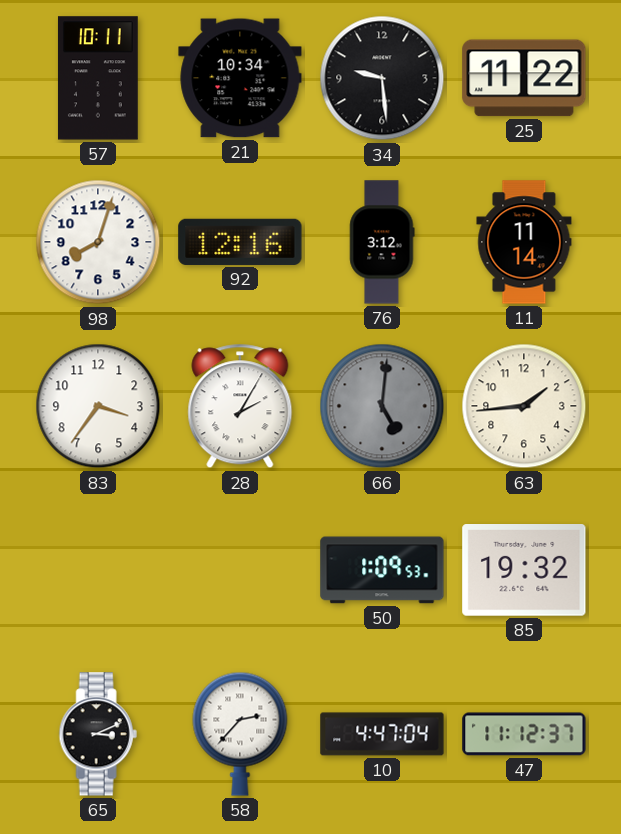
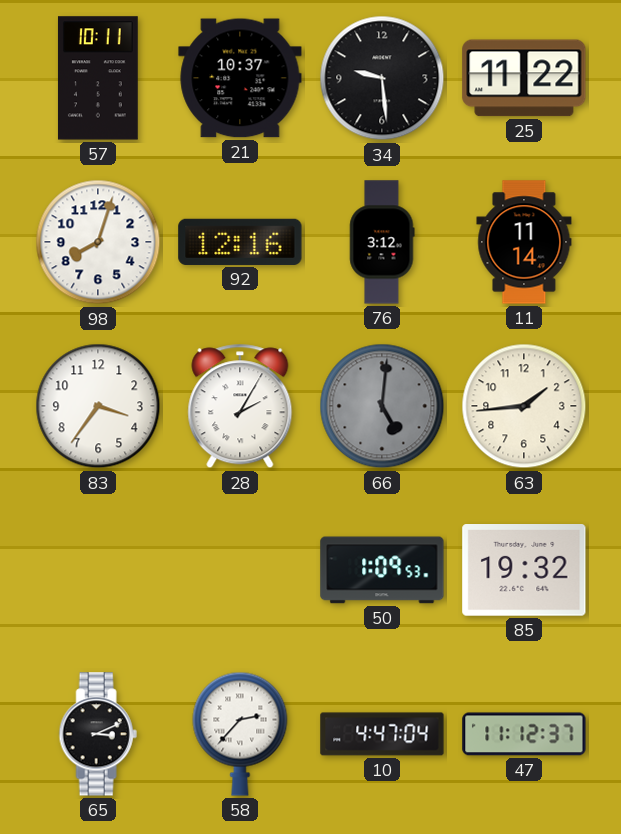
21: 10:34 -> 10:37
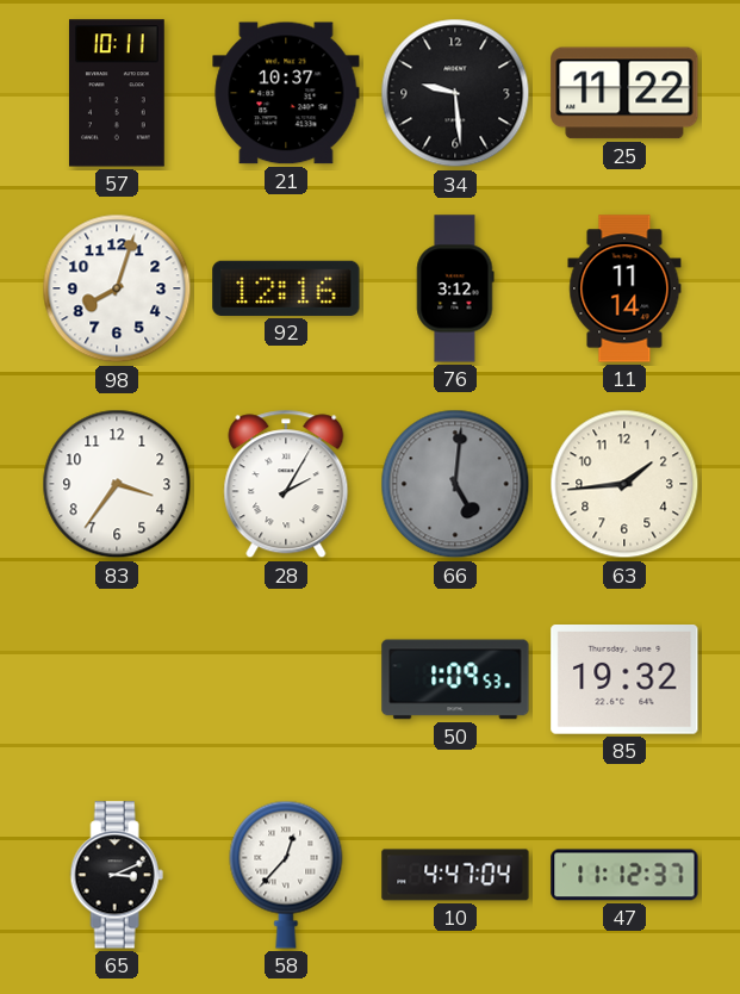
58: 2:37 -> 12:37
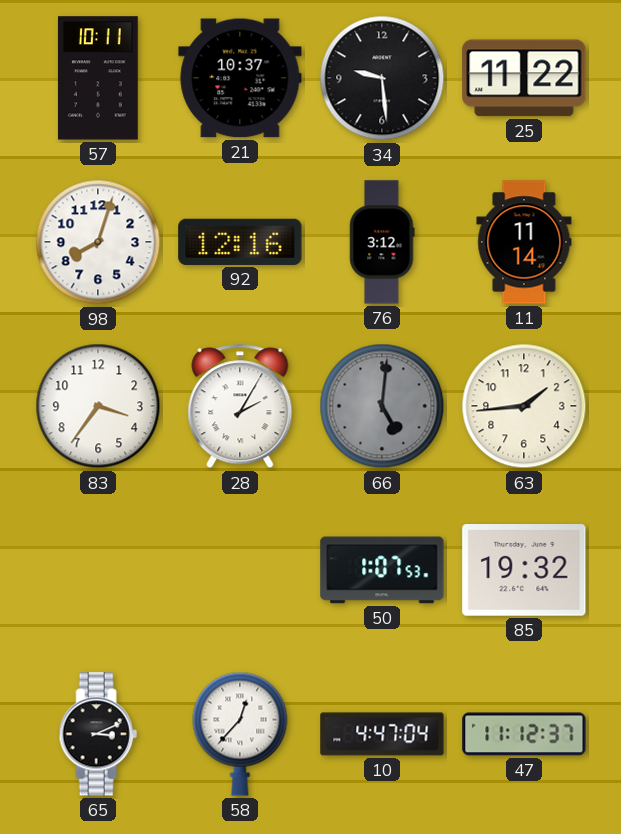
50: 1:09 -> 1:07
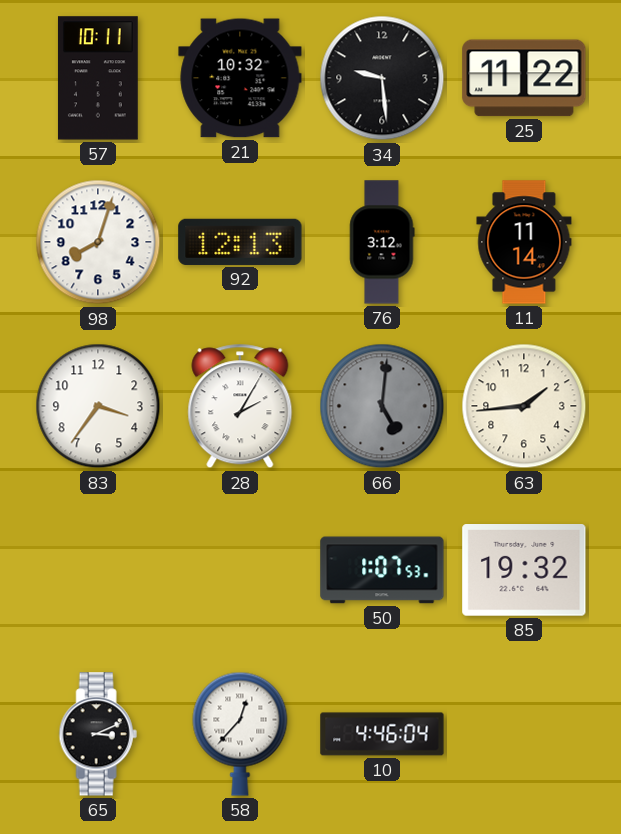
21: 10:37 -> 10:32
92: 12:16 -> 12:13
10: 4:47 -> 4:46
47: 11:12 -> none
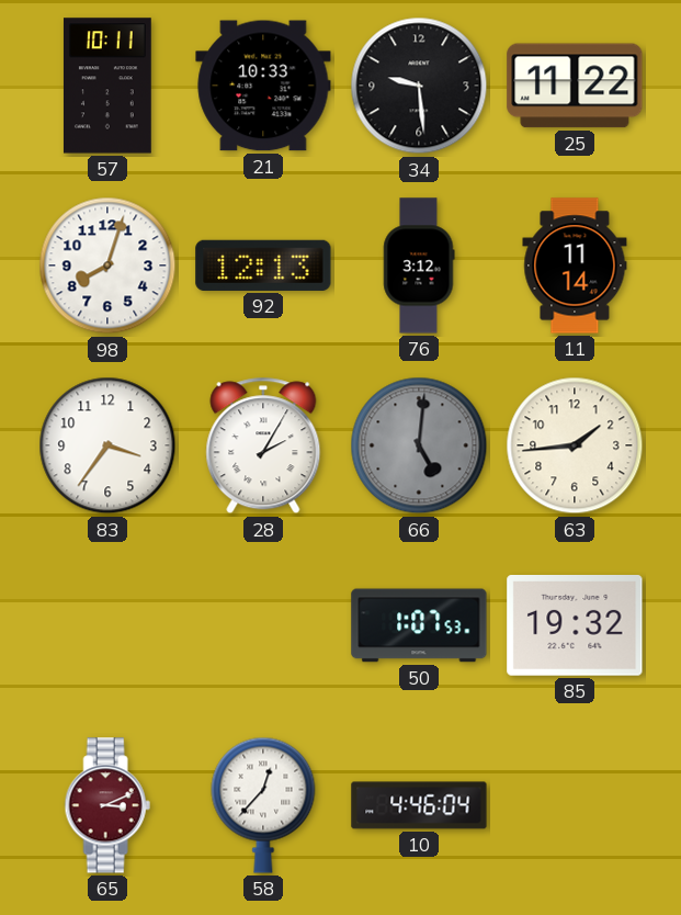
21: 10:32 -> 10:33
65 dial: black -> burgundy
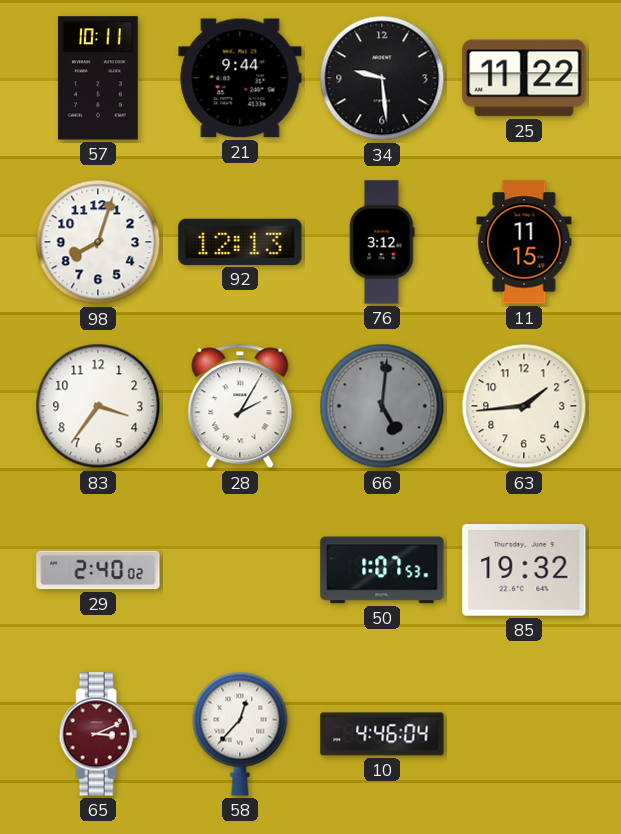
21: 10:33 -> 9:44
11: 11:14 -> 11:15
29: none -> 2:40
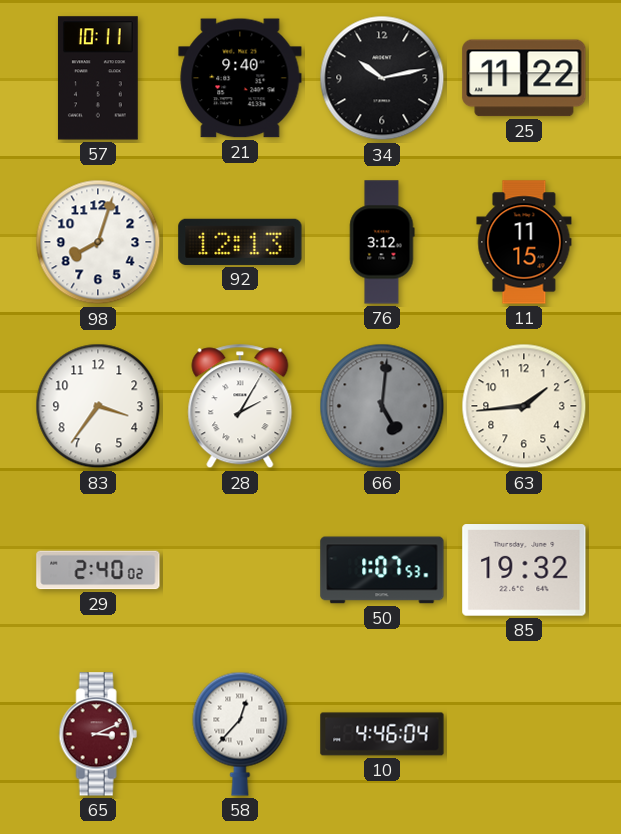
21: 9:44 -> 9:40
34: 9:29 -> 10:13
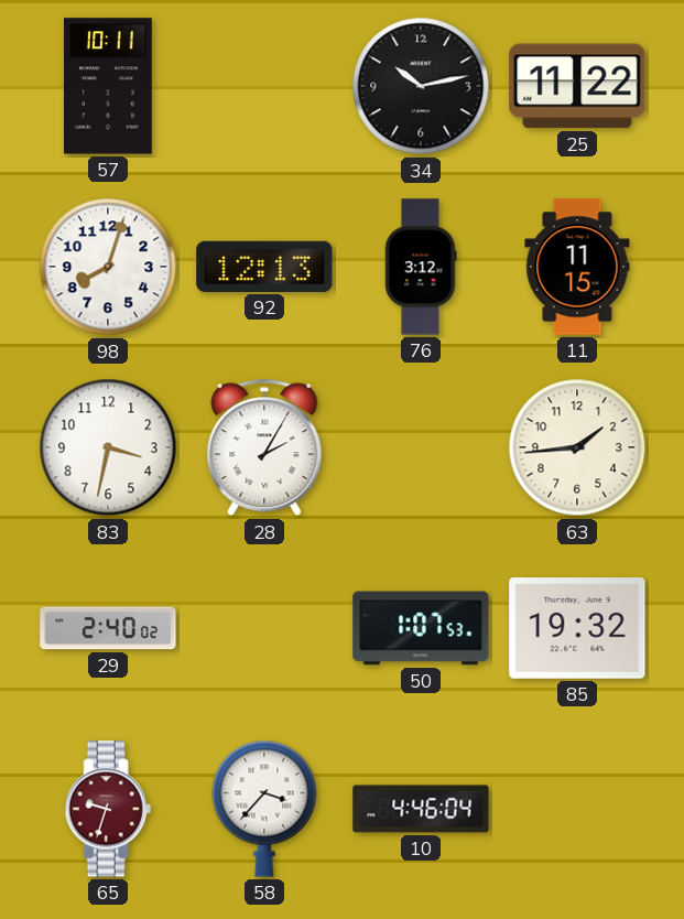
21: 9:40 -> none
83: 3:36 -> 3:32
66: 5:01 -> none
65: 3:11 -> 9:33
58: 12:37 -> 3:37
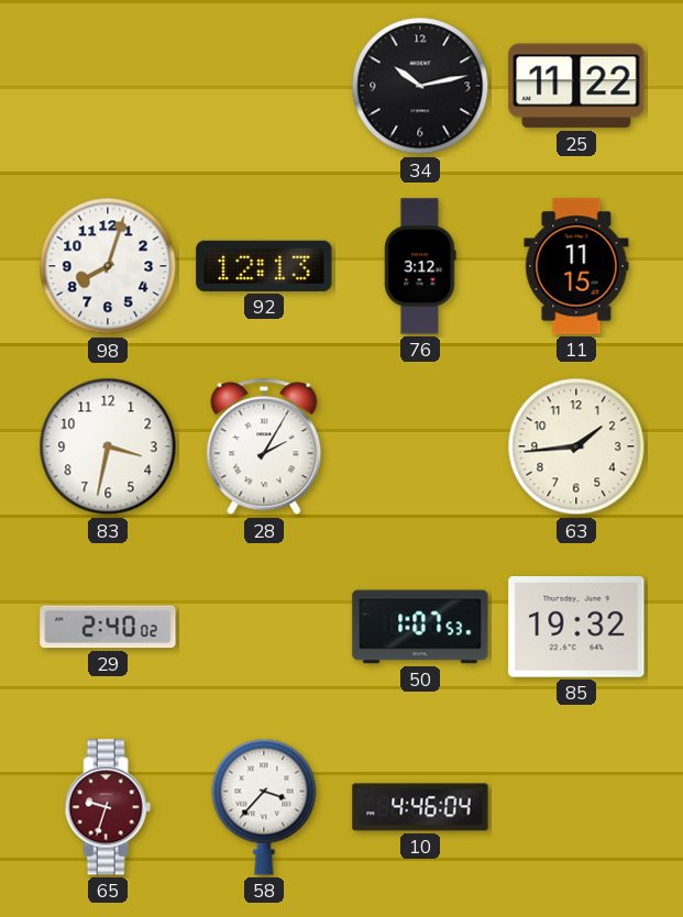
57: 10:11 -> none
